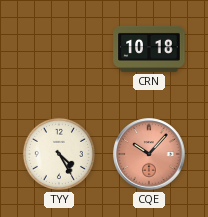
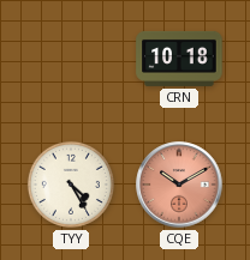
CQE: 10:07 -> 10:10
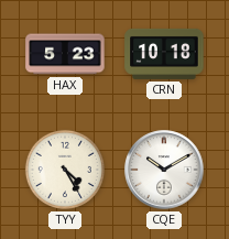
HAX: none -> 5:23
CQE dial: salmon -> white
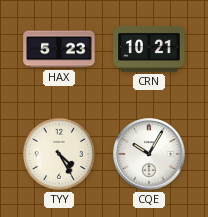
CRN: 10:18 -> 10:21
CQE: 10:10 -> 10:05
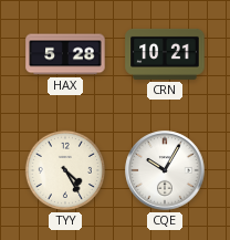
HAX: 5:23 -> 5:28
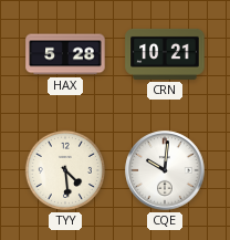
TYY: 4:25 -> 4:29
CQE: 10:05 -> 10:01
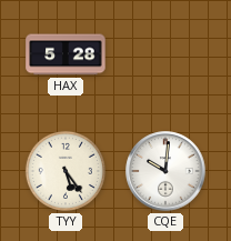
CRN: 10:21 -> none
TYY: 4:29 -> 5:24
